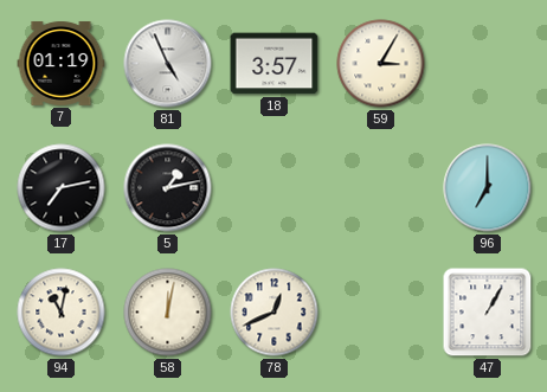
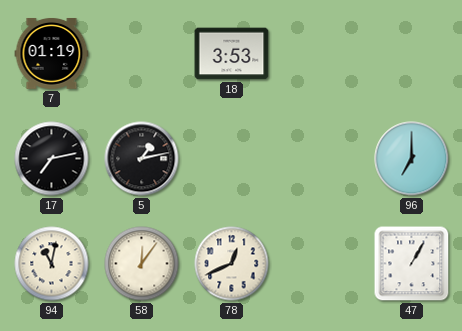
81: 4:56 -> none
18: 3:57 -> 3:53
59: 3:05 -> none
58: 12:02 -> 12:06
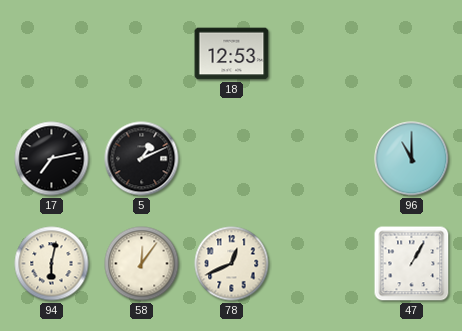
7: 01:19 -> none
18: 3:53 -> 12:53
5: 1:13 -> 1:11
96: 7:00 -> 11:00
94: 11:02 -> 6:02
